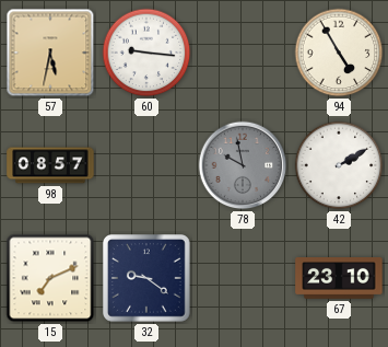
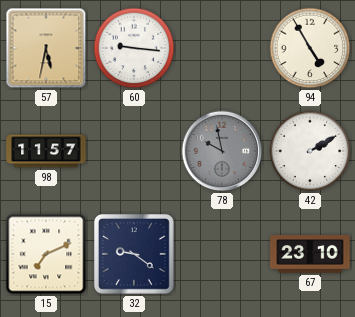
98: 08:57 -> 11:57
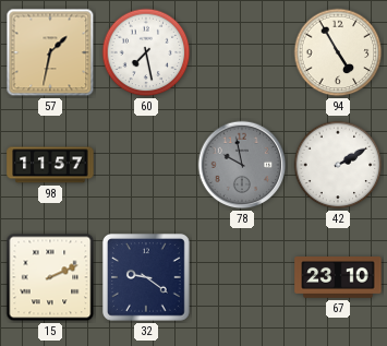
57: 5:32 -> 1:32
60: 9:16 -> 7:28
15: 7:11 -> 2:11
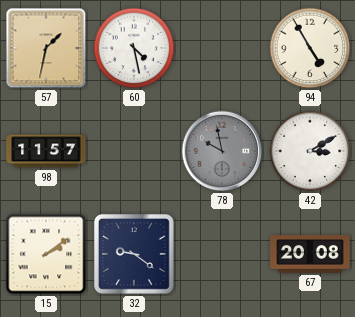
60: 7:28 -> 4:28
42: 2:10 -> 3:10
15: 2:11 -> 2:09
67: 23:10 -> 20:08
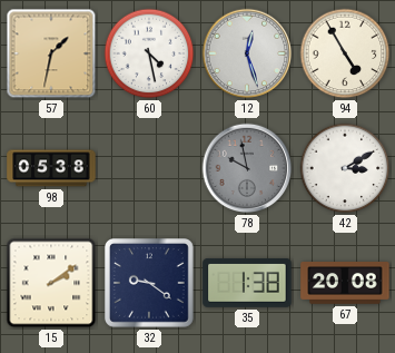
12: none -> 12:27
98: 11:57 -> 05:38
35: none -> 1:38
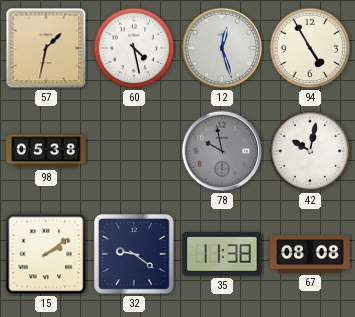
42: 3:10 -> 10:02
35: 1:38 -> 11:38
67: 20:08 -> 08:08
